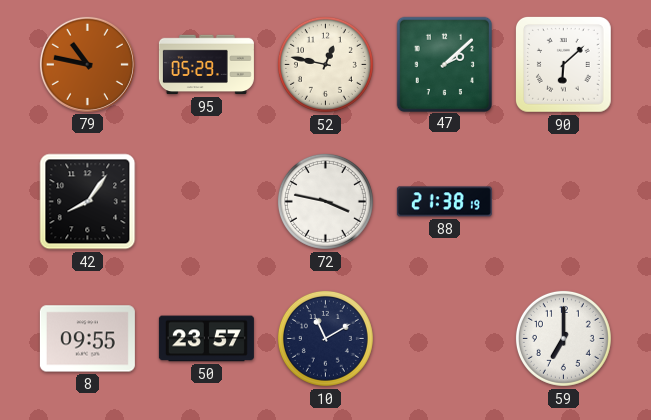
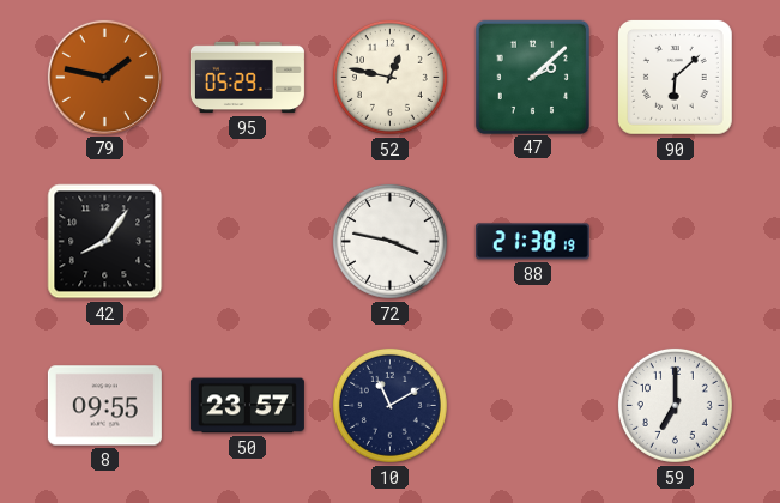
79: 10:47 -> 1:47
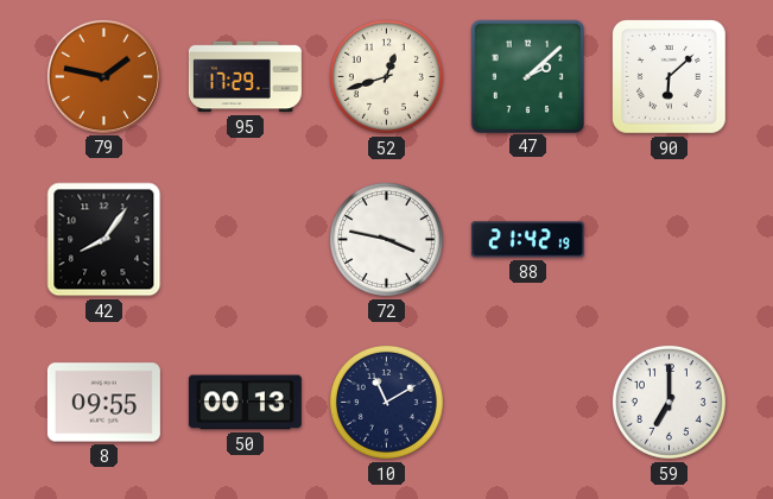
95: 05:29 -> 17:29
52: 12:47 -> 12:42
88: 21:38 -> 21:42
50: 23:57 -> 00:13
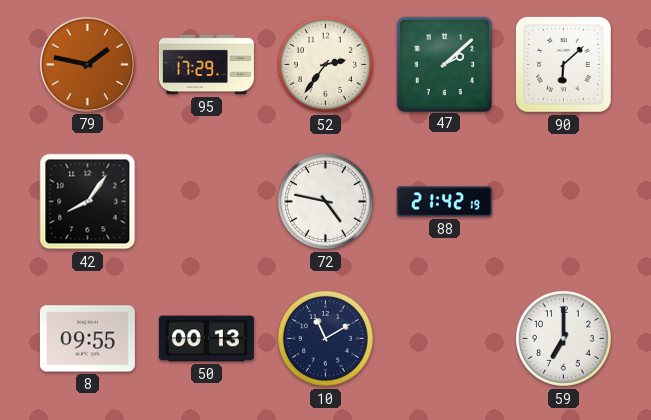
52: 12:42 -> 2:36
72: 3:47 -> 4:47
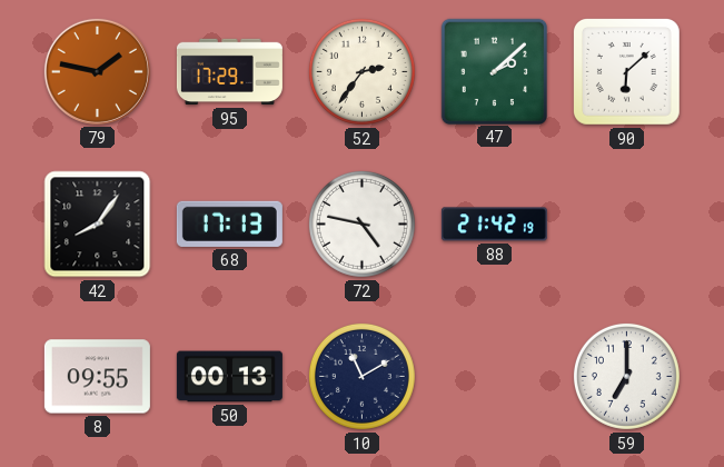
68: none -> 17:13
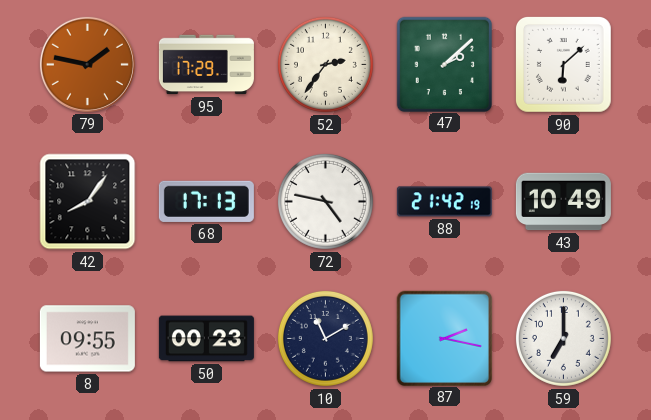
43: none -> 10:49
50: 00:13 -> 00:23
87: none -> 2:17
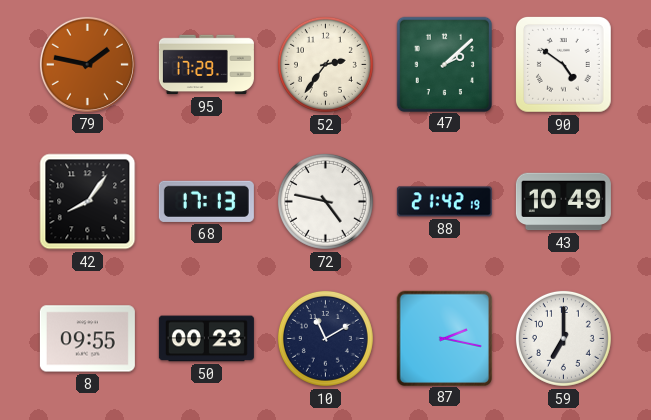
90: 6:08 -> 4:51
